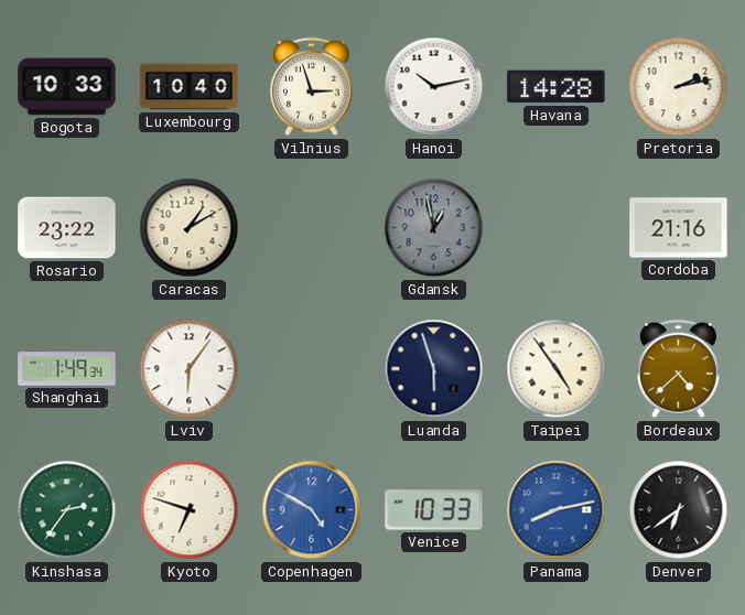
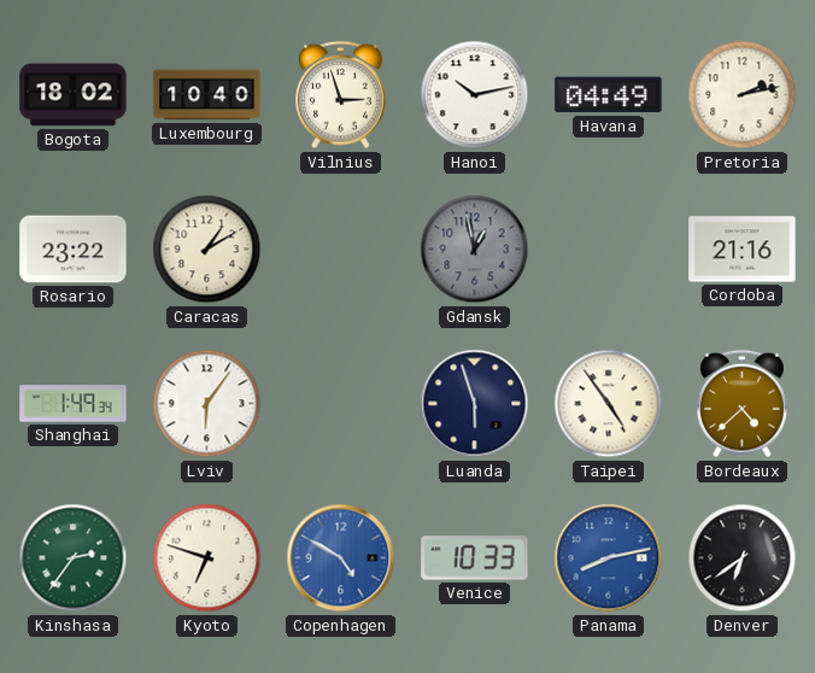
Bogota: 10:33 -> 18:02
Havana: 14:28 -> 04:49
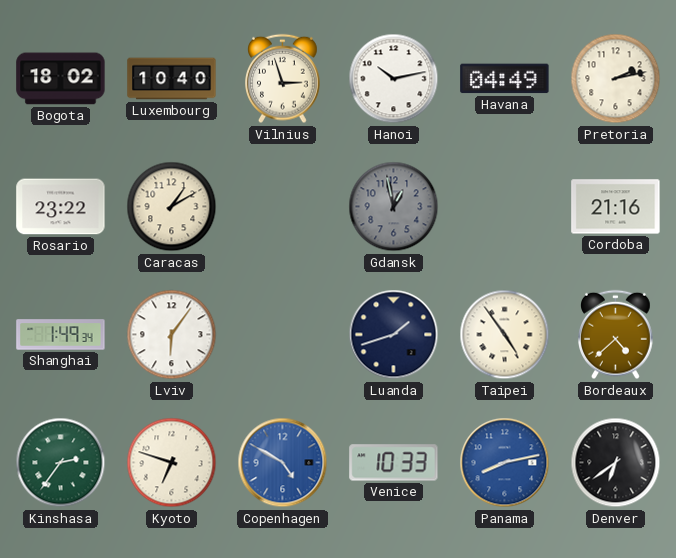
Luanda: 5:57 -> 1:42
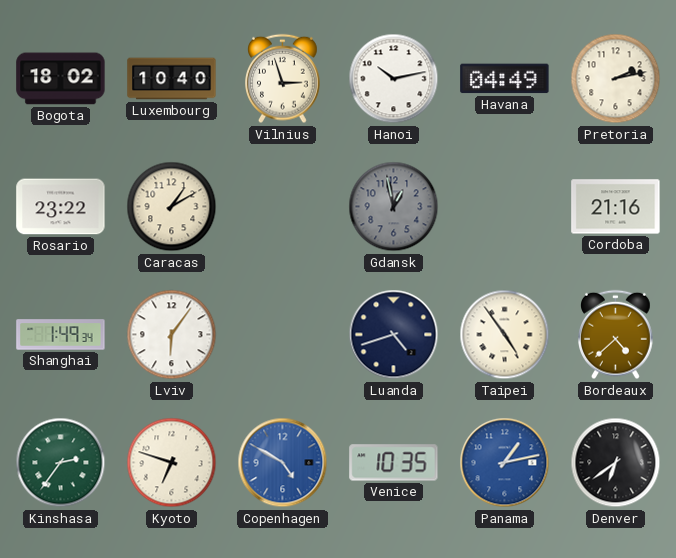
Luanda: 1:42 -> 4:42
Venice: 10:33 -> 10:35
Panama: 8:13 -> 1:13
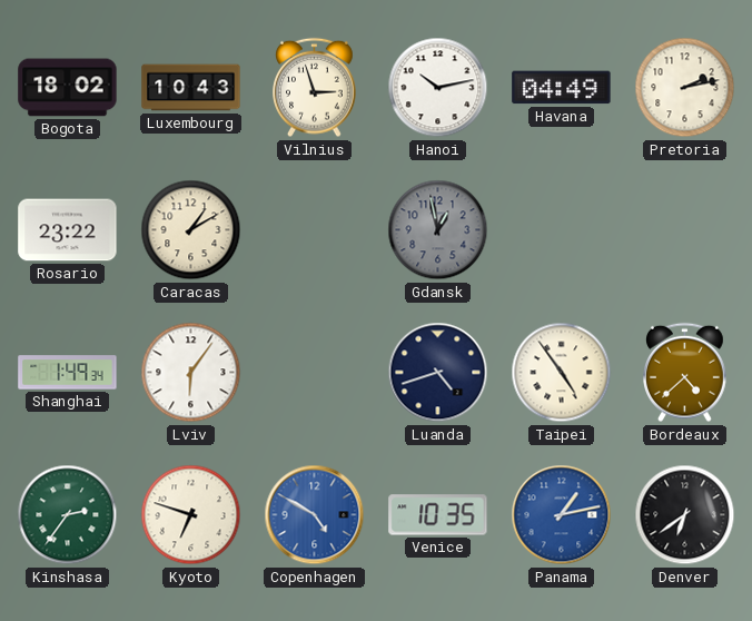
Luxembourg: 10:40 -> 10:43
Cordoba: 21:16 -> none
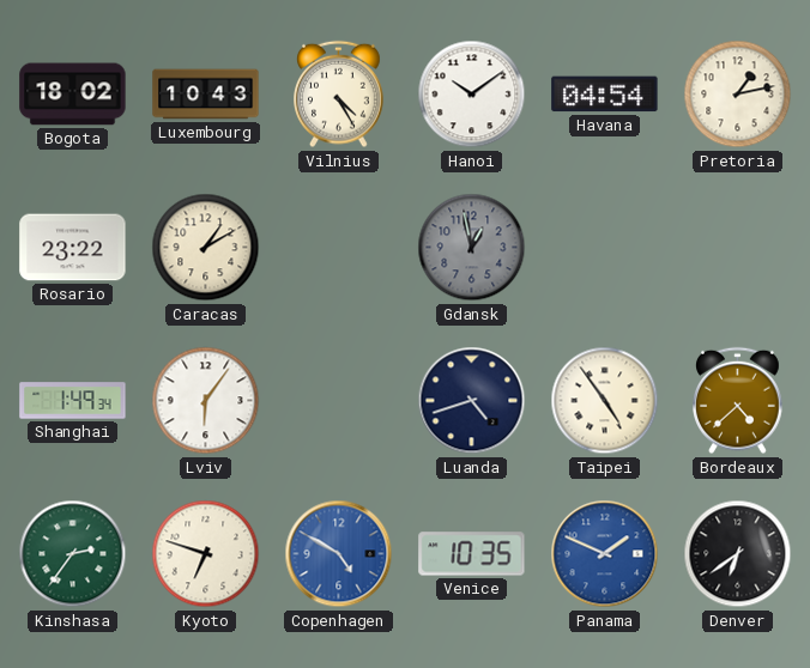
Vilnius: 2:57 -> 4:25
Hanoi: 10:13 -> 10:09
Havana: 04:49 -> 04:54
Pretoria: 2:13 -> 1:13
Panama: 1:13 -> 1:49
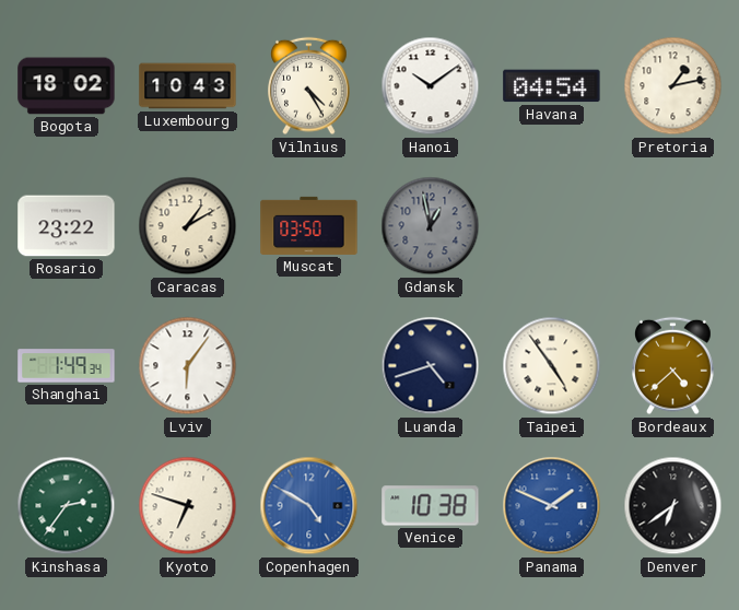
Muscat: none -> 03:50
Venice: 10:35 -> 10:38
